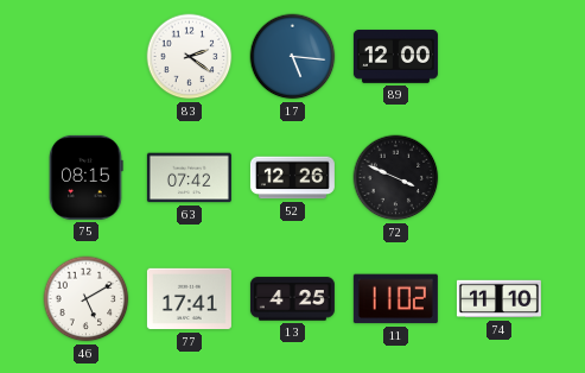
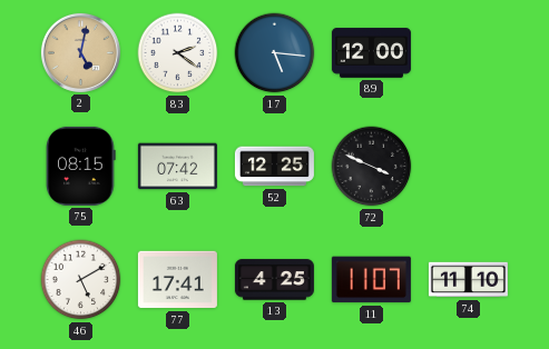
2: none -> 5:02
52: 12:26 -> 12:25
11: 11:02 -> 11:07
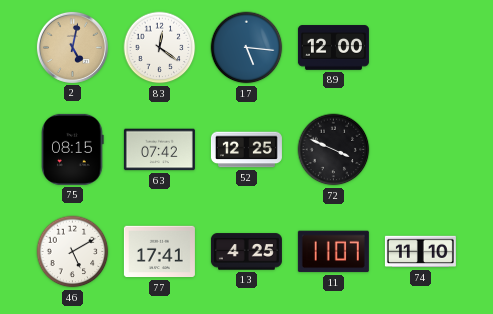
83: 2:21 -> 12:21
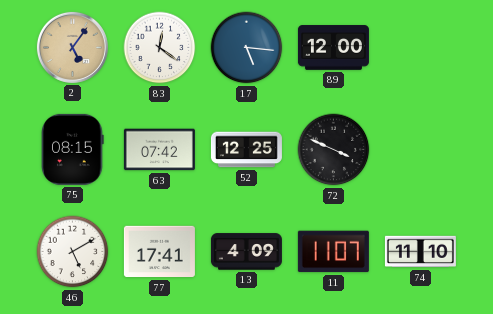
2: 5:02 -> 5:06
13: 4:25 -> 4:09
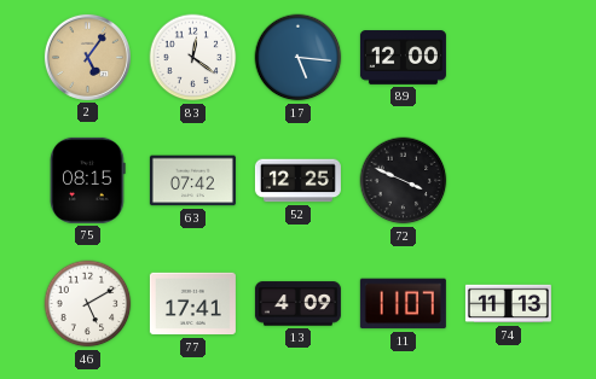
74: 11:10 -> 11:13
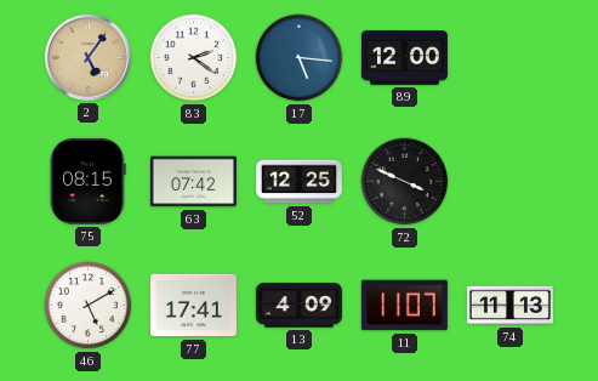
83: 12:21 -> 2:21
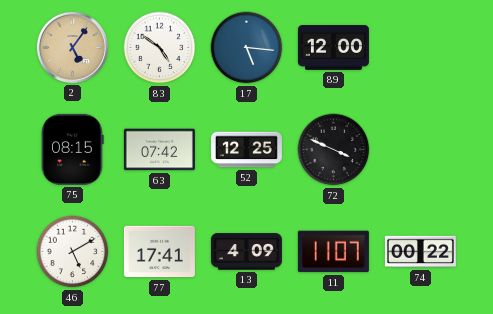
83: 2:21 -> 4:51
74: 11:13 -> 00:22
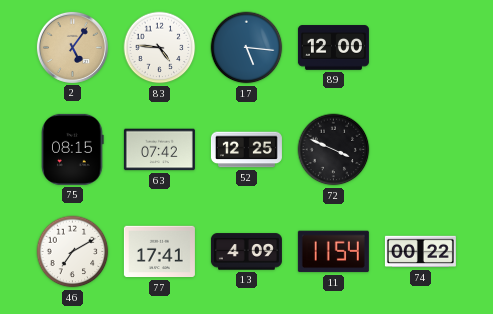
83: 4:51 -> 4:46
46: 5:10 -> 7:10
11: 11:07 -> 11:54
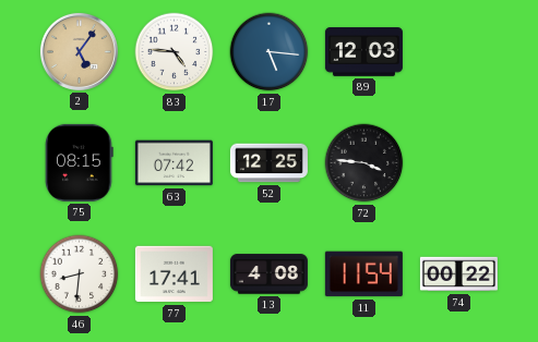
89: 12:00 -> 12:03
72: 3:49 -> 3:46
46: 7:10 -> 8:31
13: 4:09 -> 4:08
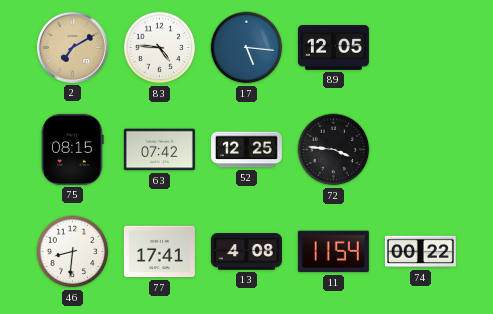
2: 5:06 -> 7:10
89: 12:03 -> 12:05
